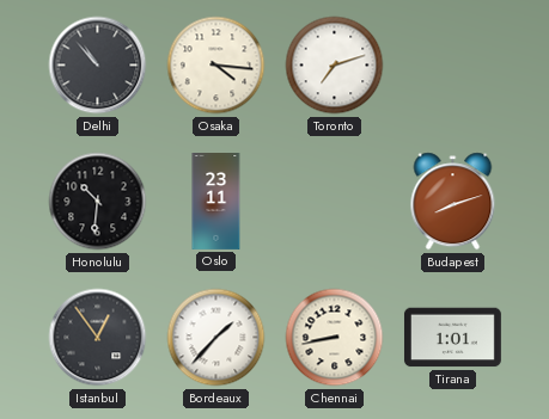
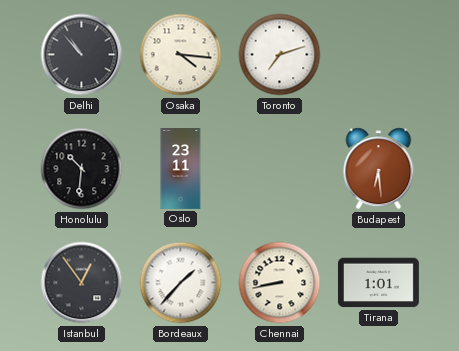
Budapest: 8:12 -> 6:29
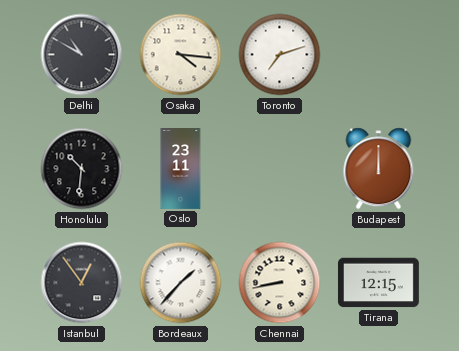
Delhi: 10:53 -> 10:50
Budapest: 6:29 -> 12:00
Tirana: 1:01 -> 12:15
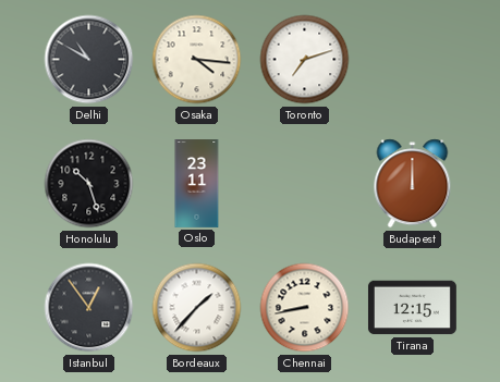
Honolulu: 10:31 -> 10:27
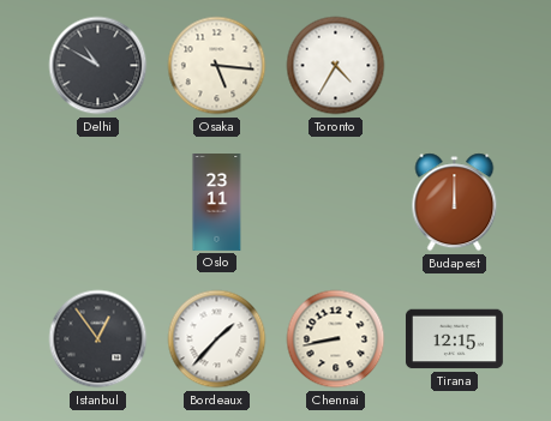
Osaka: 4:16 -> 5:16
Toronto: 7:12 -> 4:35
Honolulu: 10:27 -> none
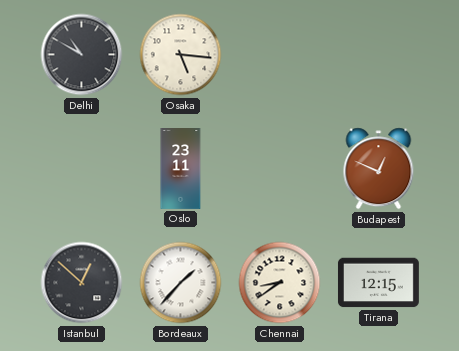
Toronto: 4:35 -> none
Budapest: 12:00 -> 12:49
Istanbul: 12:54 -> 12:52
Chennai: 8:43 -> 8:39
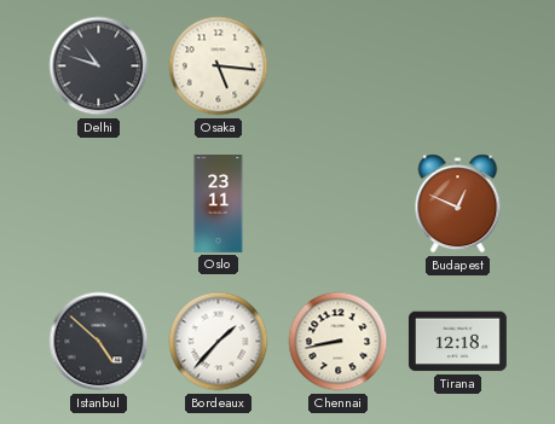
Delhi: 10:50 -> 10:48
Istanbul: 12:52 -> 4:52
Chennai: 8:39 -> 8:43
Tirana: 12:15 -> 12:18
